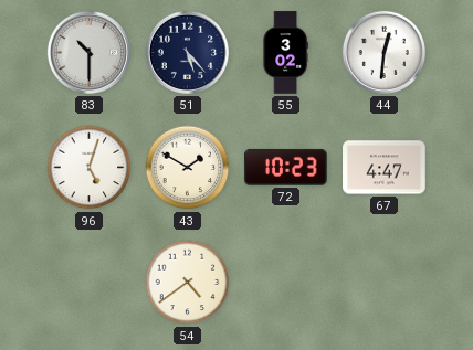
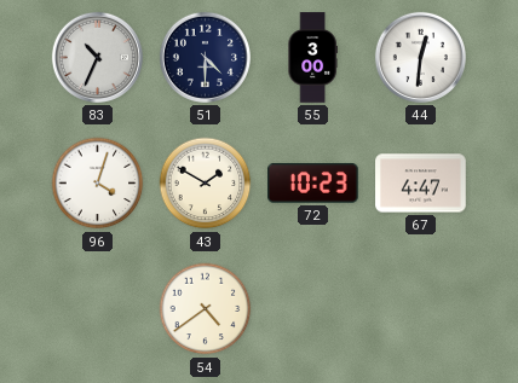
83: 10:30 -> 10:34
51: 5:23 -> 4:30
55: 3:02 -> 3:00
96: 5:03 -> 4:03
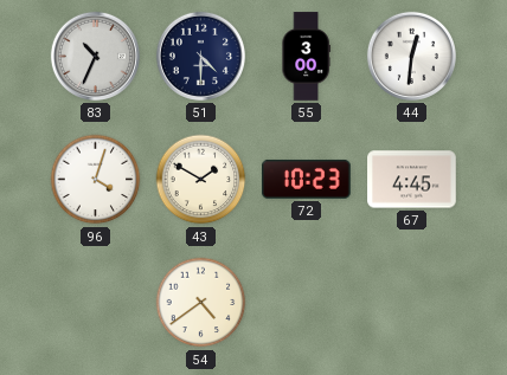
67: 4:47 -> 4:45
